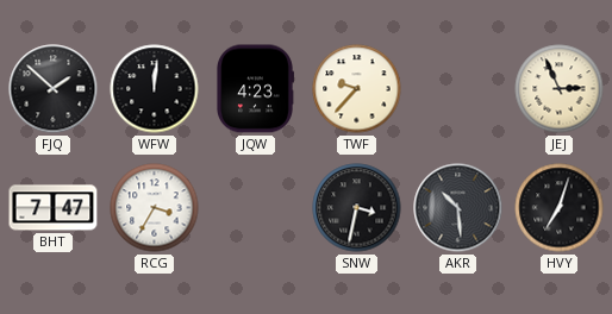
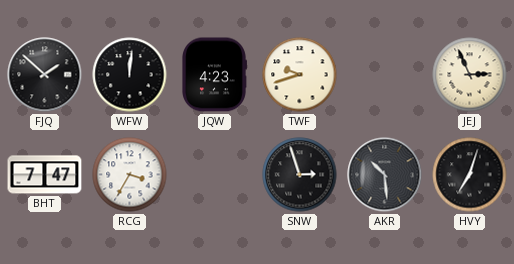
TWF: 9:37 -> 9:42
SNW: 3:32 -> 2:57
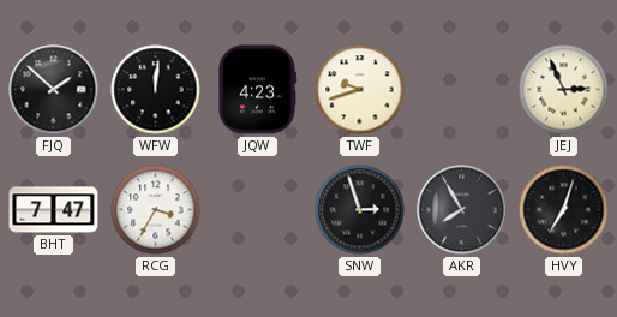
AKR: 10:29 -> 7:55
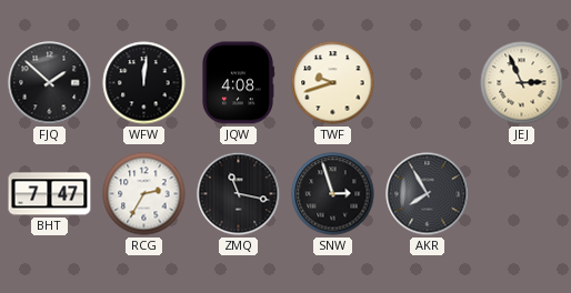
JQW: 4:23 -> 4:08
RCG: 3:35 -> 2:35
ZMQ: none -> 11:17
HVY: 7:03 -> none
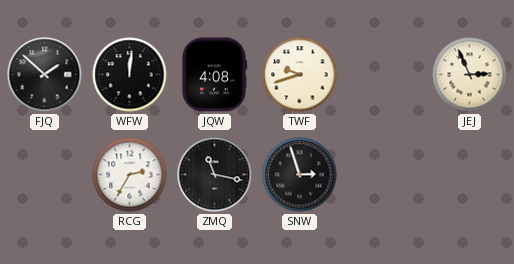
BHT: 7:47 -> none
AKR: 7:55 -> none
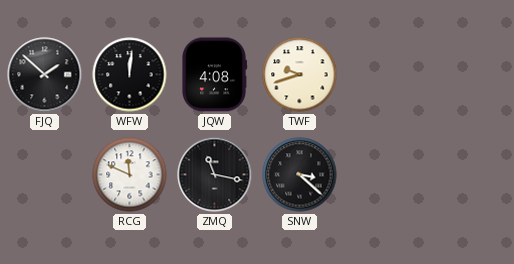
JEJ: 2:56 -> none
RCG: 2:35 -> 11:49
SNW: 2:57 -> 3:22
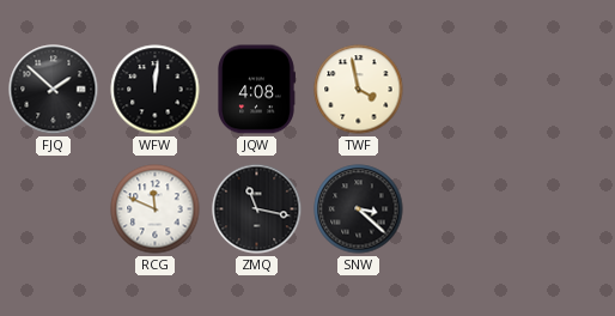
TWF: 9:42 -> 3:58
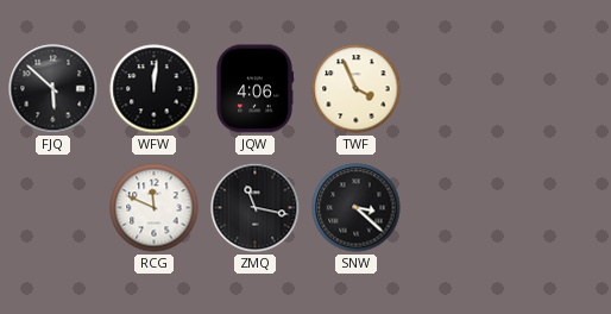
FJQ: 1:52 -> 5:52
JQW: 4:08 -> 4:06
TWF: 3:58 -> 3:56
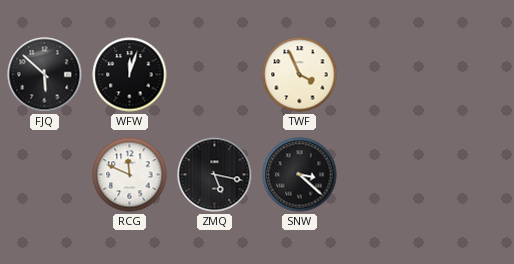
WFW: 12:01 -> 12:03
JQW: 4:06 -> none
ZMQ: 11:17 -> 5:17
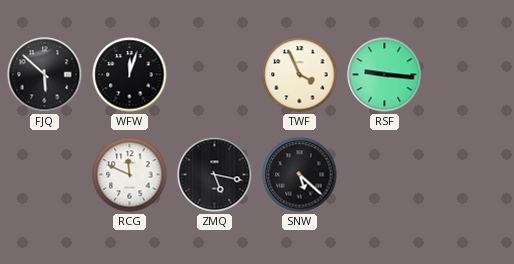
RSF: none -> 9:16
SNW: 3:22 -> 5:22
